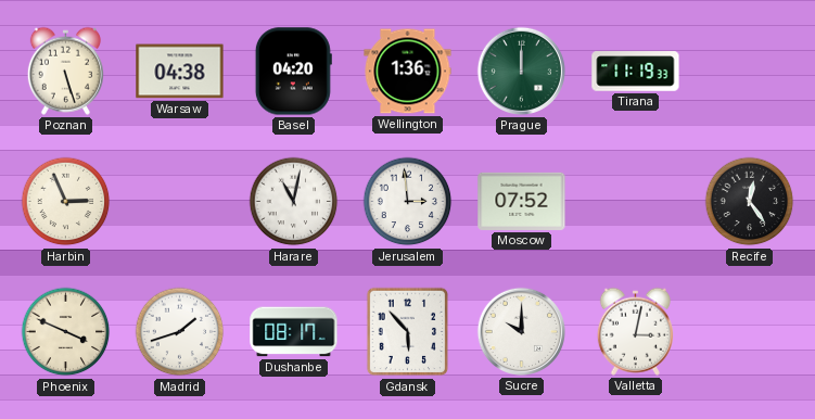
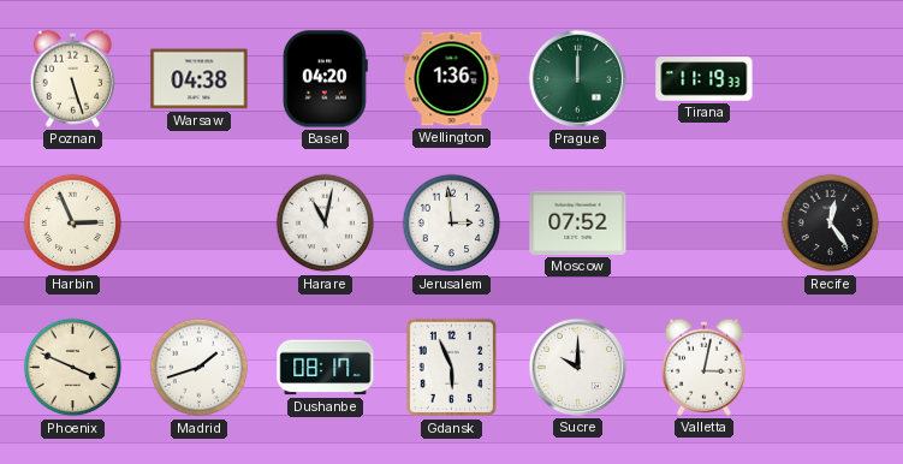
Gdansk: 5:53 -> 5:56
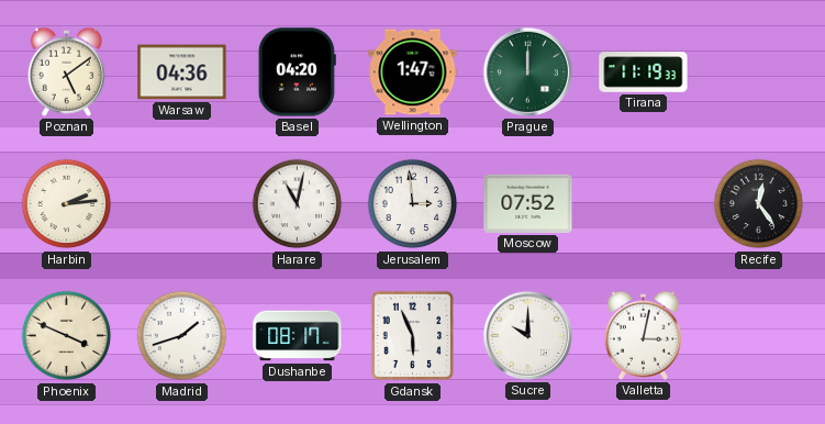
Poznan: 5:27 -> 5:09
Warsaw: 04:38 -> 04:36
Wellington: 1:36 -> 1:47
Harbin: 2:56 -> 2:14
